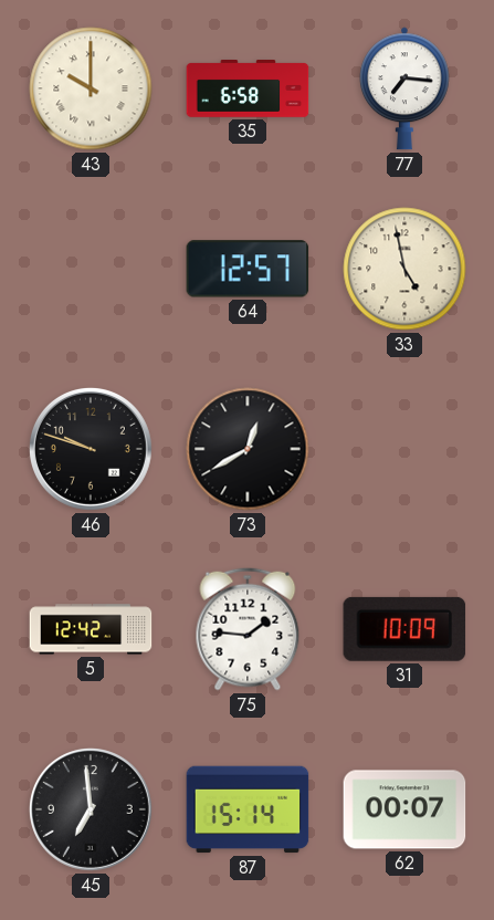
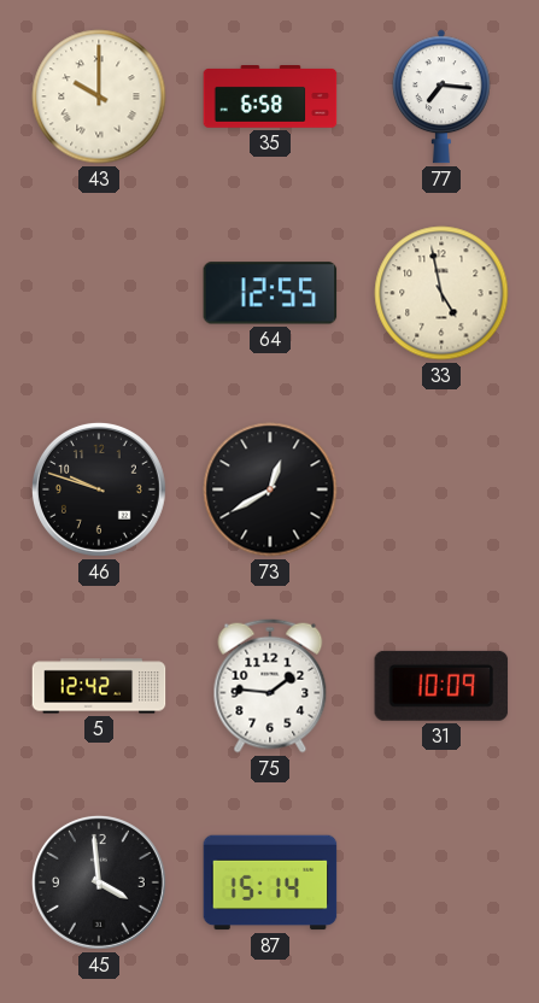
64: 12:57 -> 12:55
45: 6:59 -> 3:59
62: 00:07 -> none
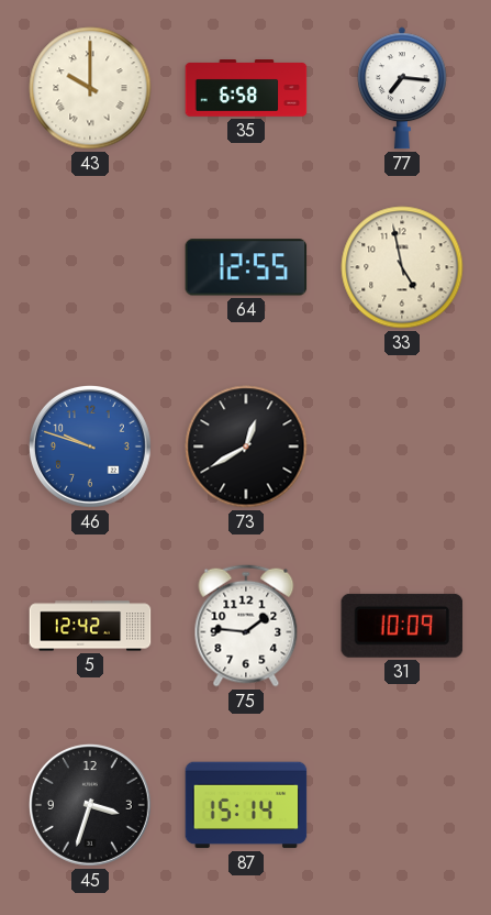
46 dial: black -> blue
45: 3:59 -> 3:33
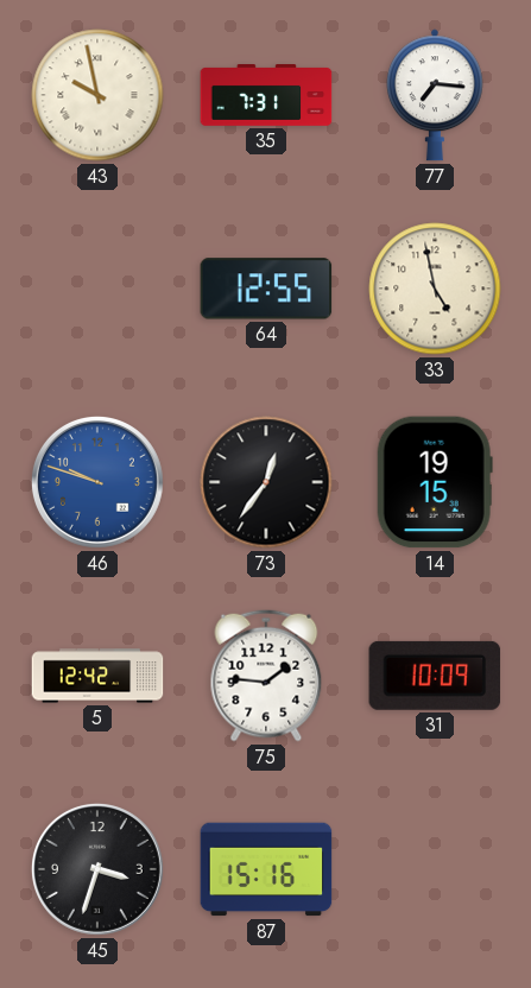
43: 10:00 -> 9:58
35: 6:58 -> 7:31
73: 12:40 -> 12:36
14: none -> 19:15
87: 15:14 -> 15:16
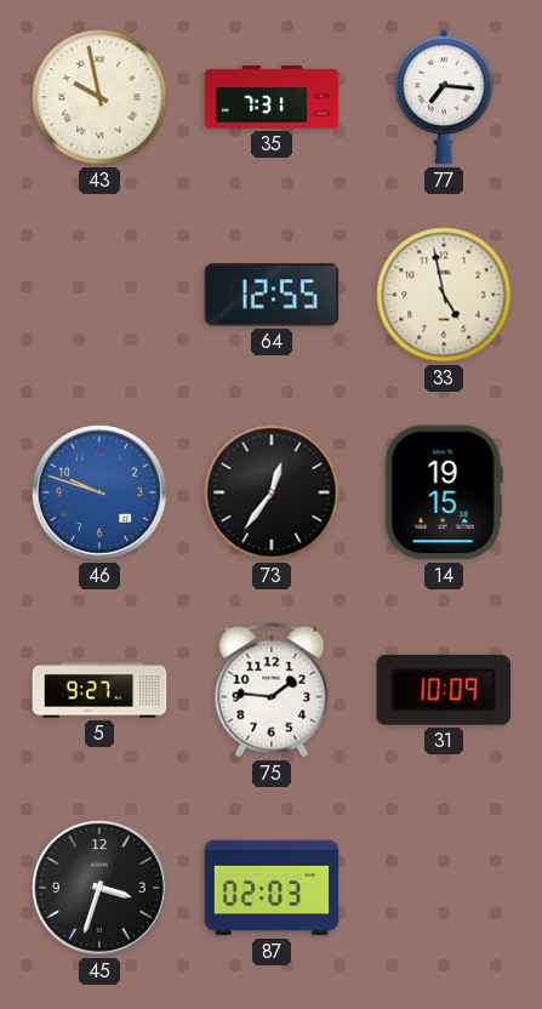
5: 12:42 -> 9:27
87: 15:16 -> 02:03
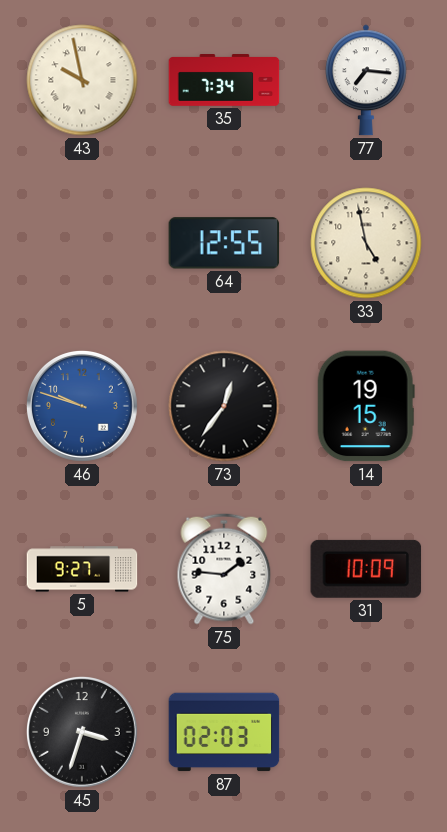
35: 7:31 -> 7:34
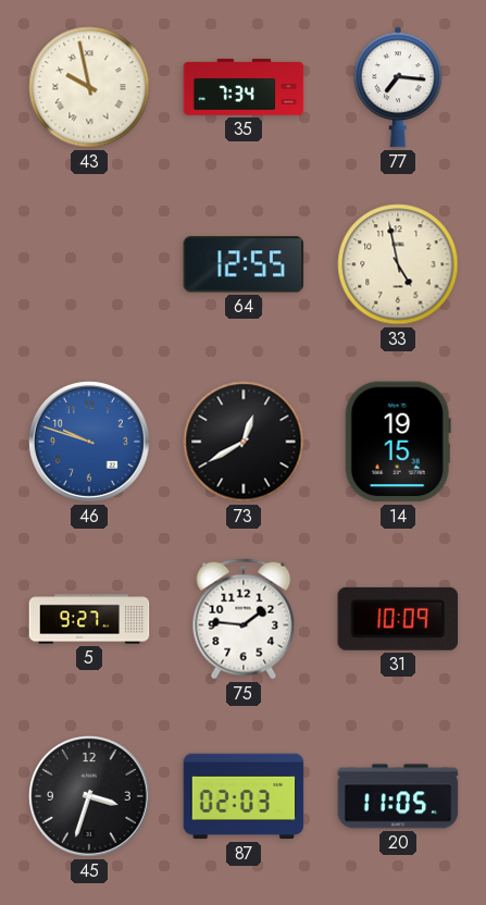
73: 12:36 -> 12:40
20: none -> 11:05
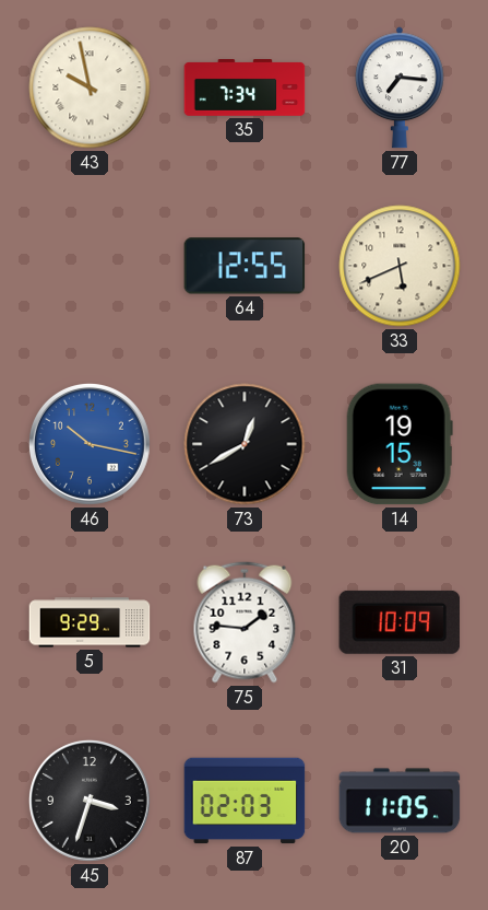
33: 4:58 -> 5:41
46: 9:48 -> 10:17
5: 9:27 -> 9:29
